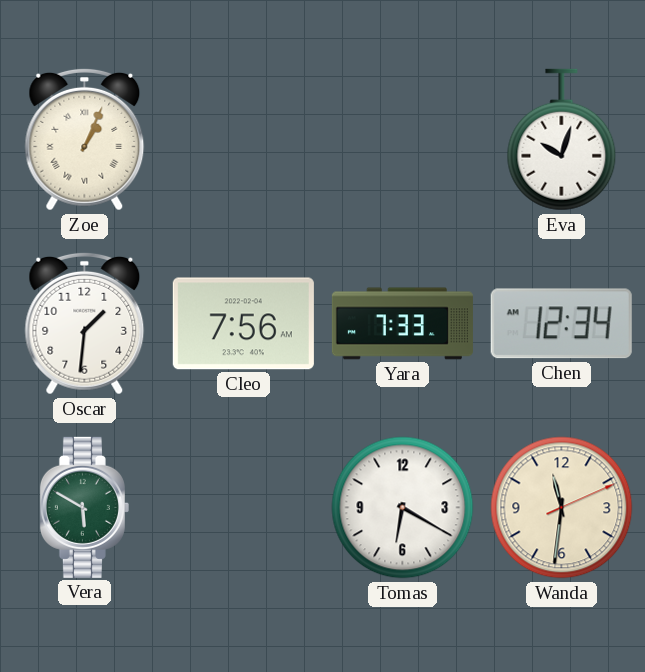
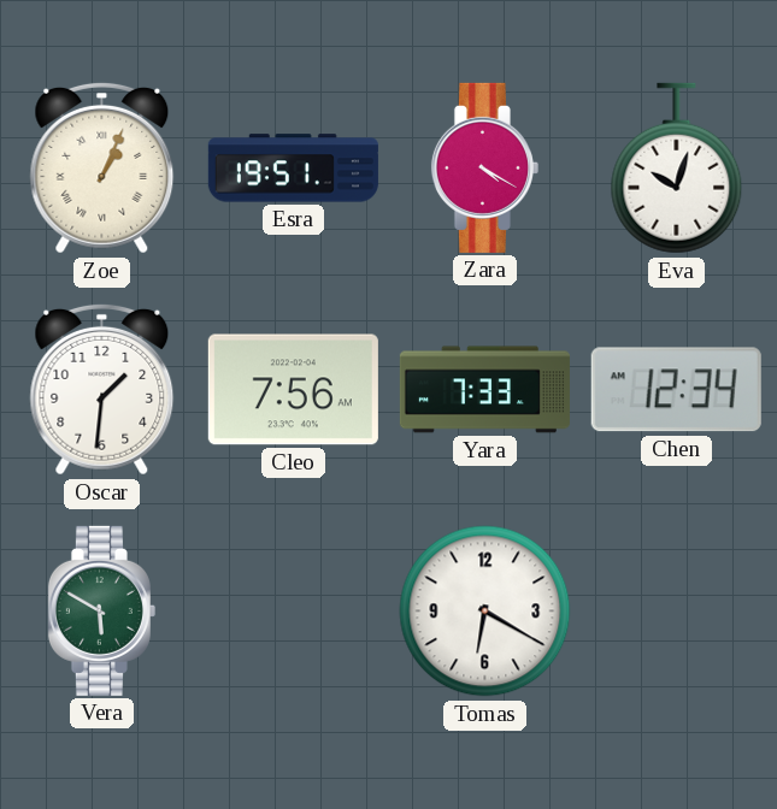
Esra: none -> 19:51
Zara: none -> 4:20
Wanda: 11:31 -> none
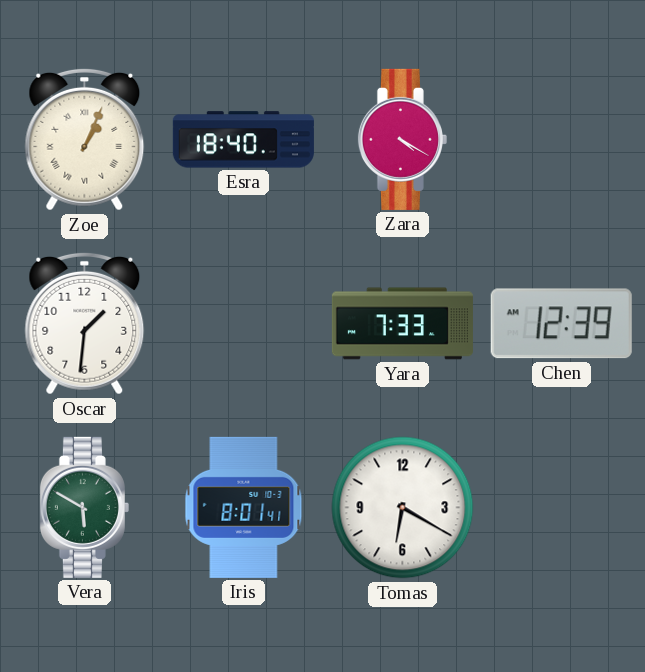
Esra: 19:51 -> 18:40
Eva: 10:03 -> none
Cleo: 7:56 -> none
Chen: 12:34 -> 12:39
Iris: none -> 8:01
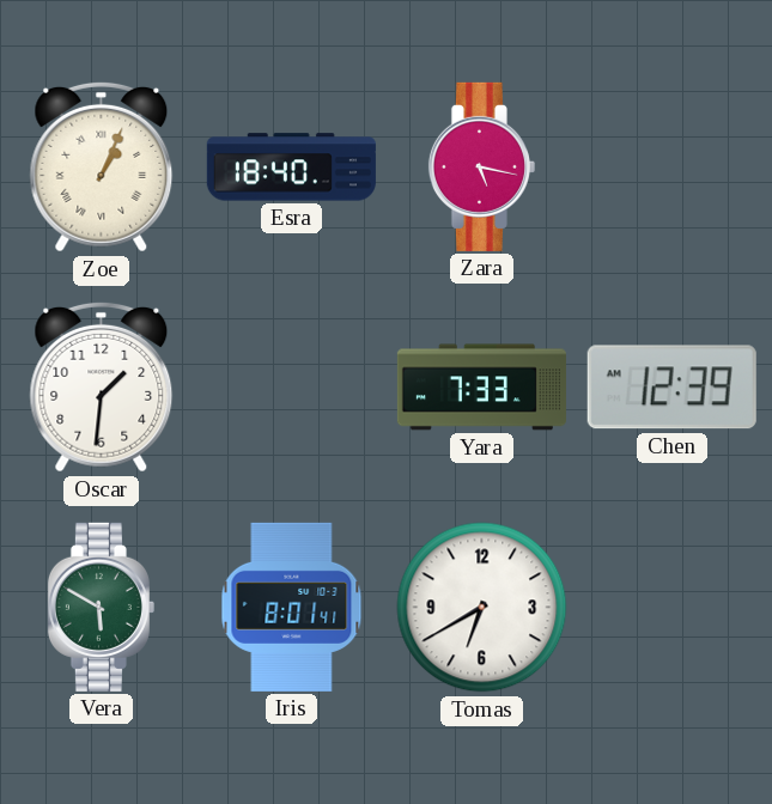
Zara: 4:20 -> 5:17
Tomas: 6:20 -> 6:40
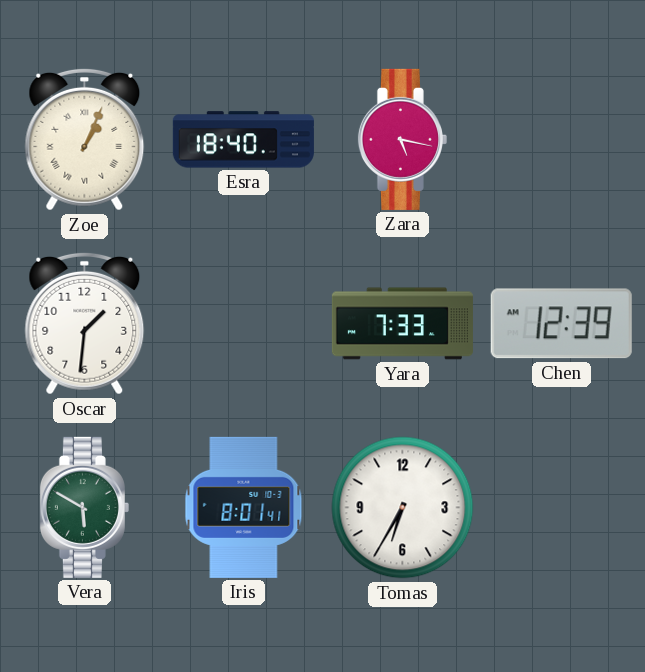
Tomas: 6:40 -> 6:35
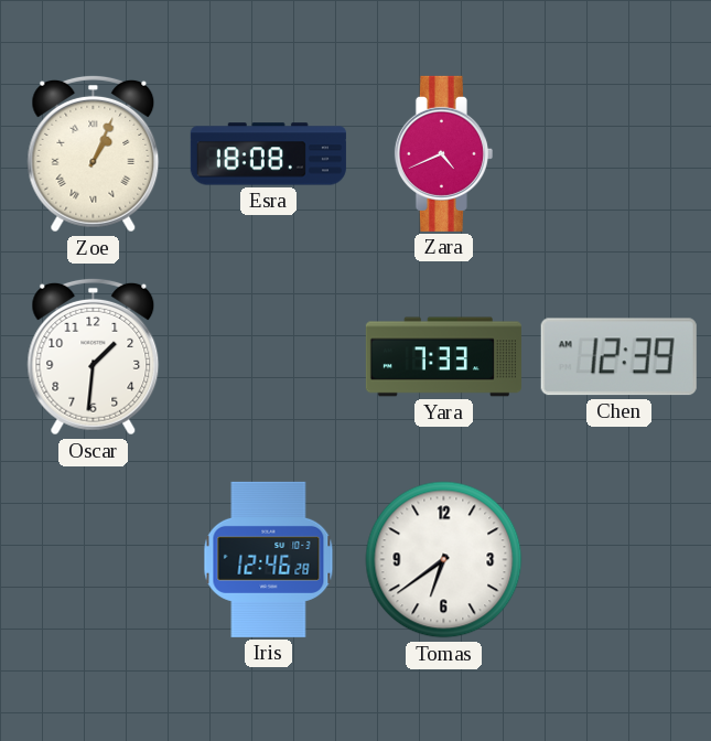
Esra: 18:40 -> 18:08
Zara: 5:17 -> 4:41
Vera: 5:50 -> none
Iris: 8:01 -> 12:46
Tomas: 6:35 -> 6:39
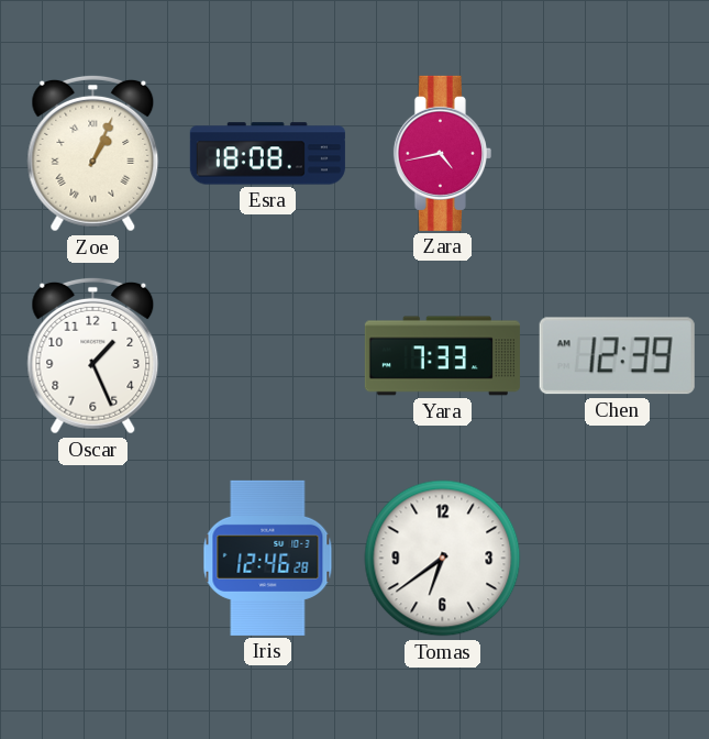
Zara: 4:41 -> 4:43
Oscar: 1:31 -> 1:26
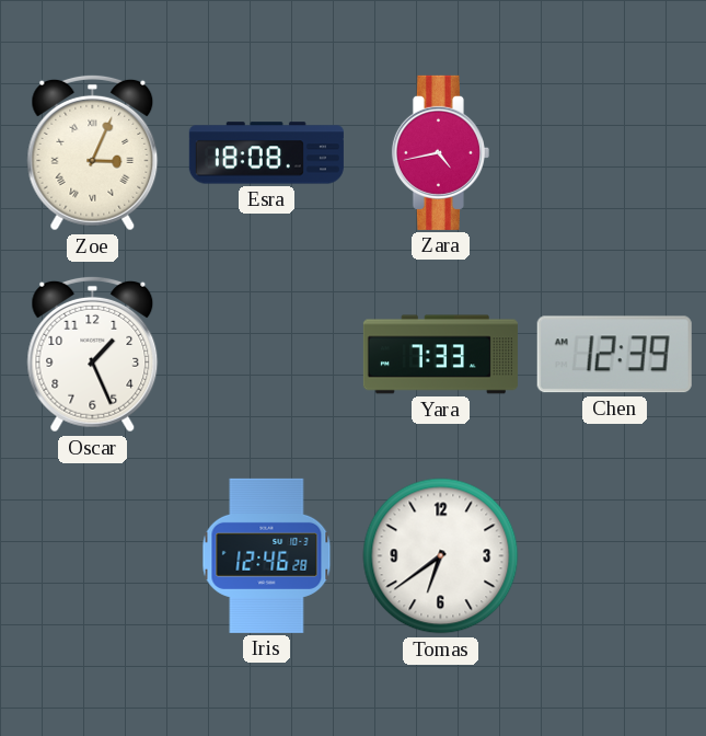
Zoe: 1:04 -> 3:04
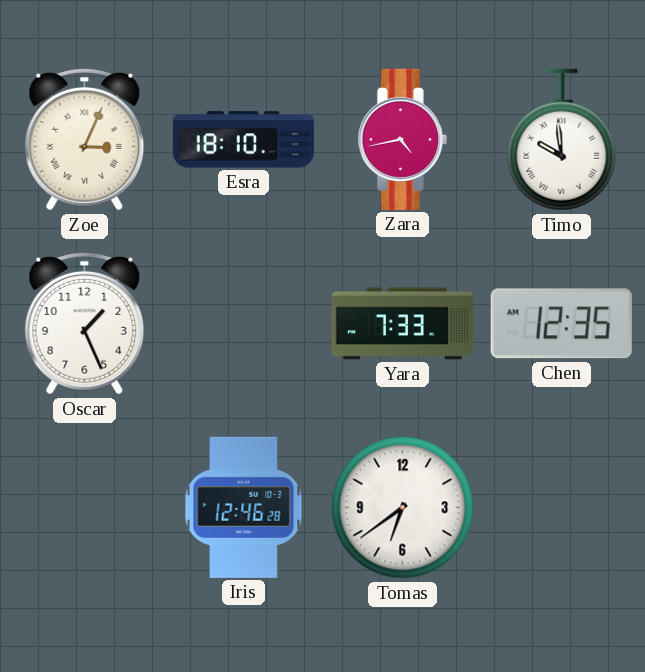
Esra: 18:08 -> 18:10
Timo: none -> 9:59
Chen: 12:39 -> 12:35
